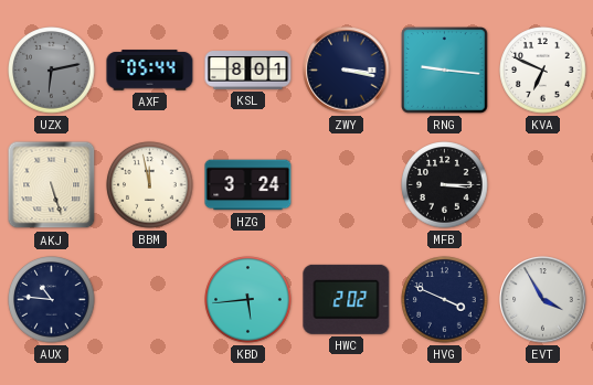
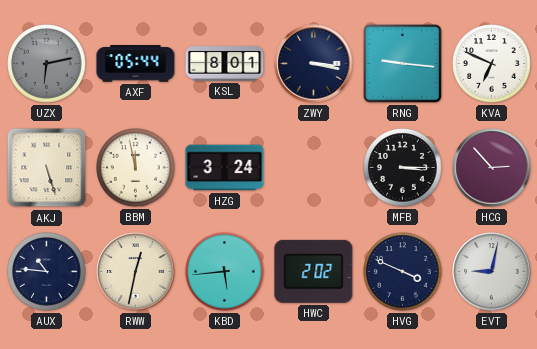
HCG: none -> 2:53
RWW: none -> 12:32
EVT: 3:55 -> 9:02
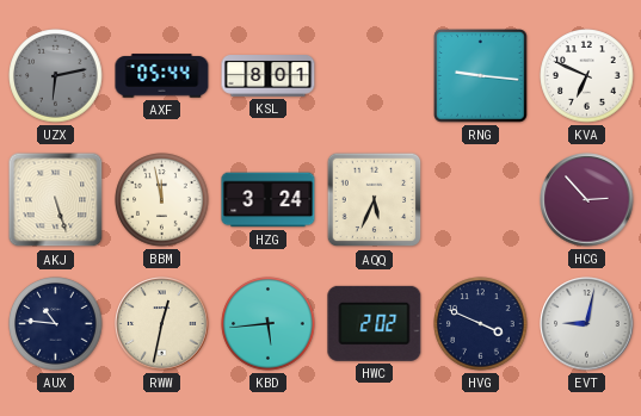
ZWY: 3:17 -> none
AQQ: none -> 5:34
MFB: 3:15 -> none
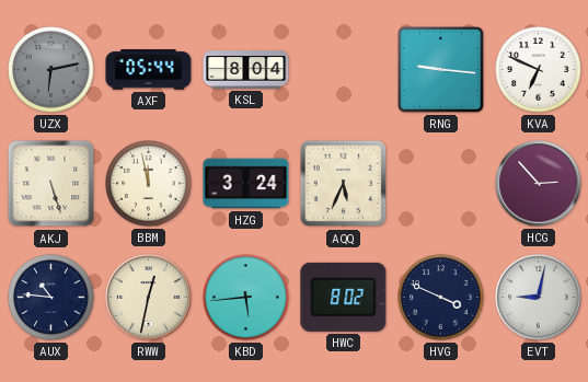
KSL: 8:01 -> 8:04
HWC: 2:02 -> 8:02
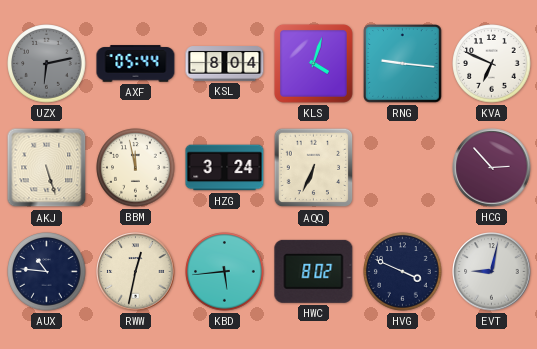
KLS: none -> 4:03
AQQ: 5:34 -> 6:34
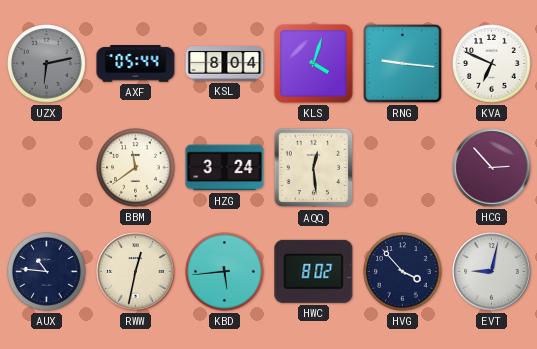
AKJ: 5:27 -> none
BBM: 11:58 -> 11:39
AQQ: 6:34 -> 12:29
HVG: 3:49 -> 3:53
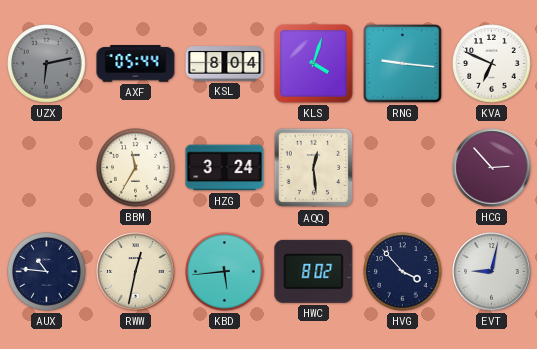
BBM: 11:39 -> 11:35
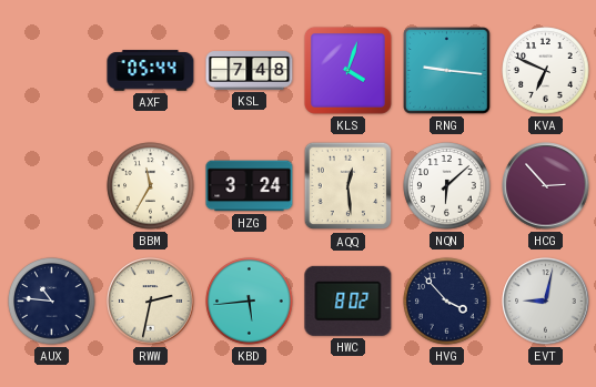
UZX: 6:13 -> none
KSL: 8:04 -> 7:48
NQN: none -> 6:08
RWW: 12:32 -> 2:32
